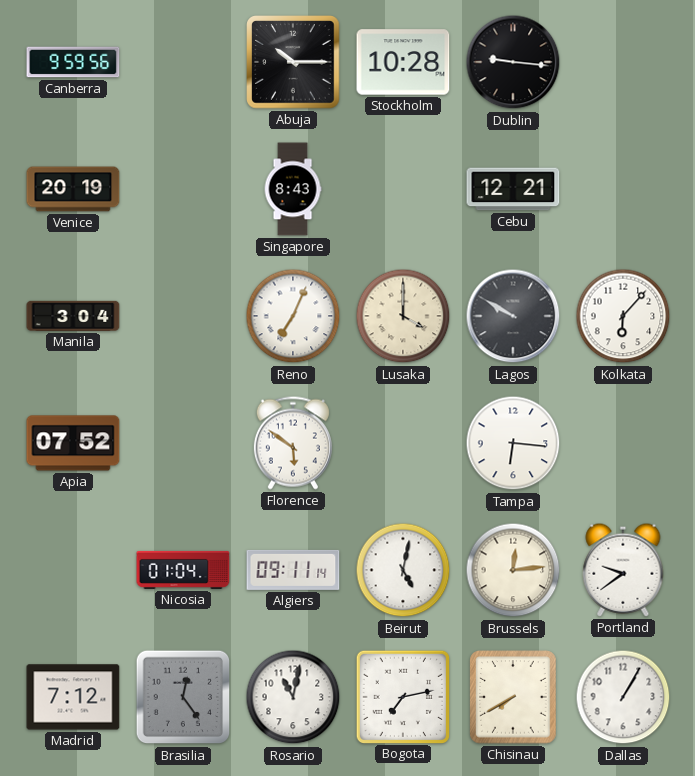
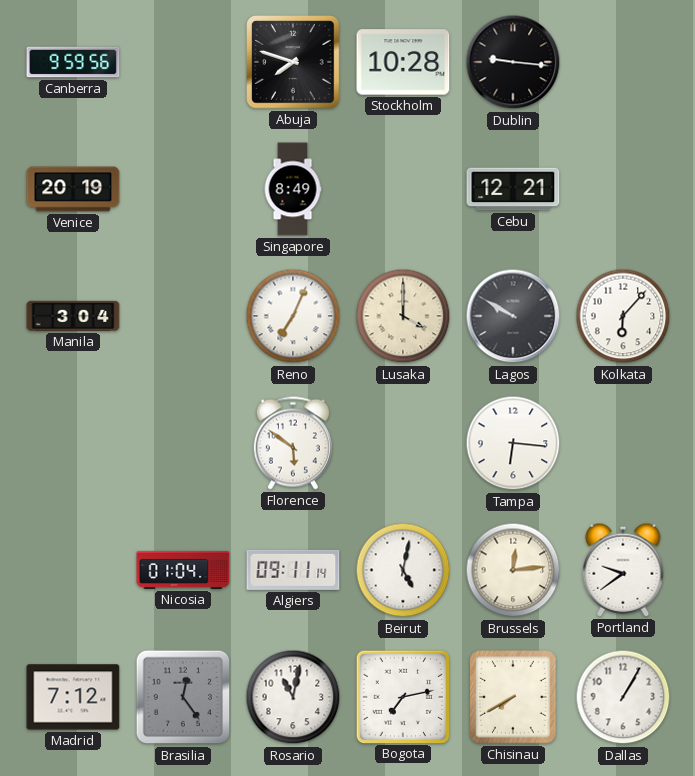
Abuja: 10:15 -> 7:48
Singapore: 8:43 -> 8:49
Apia: 07:52 -> none
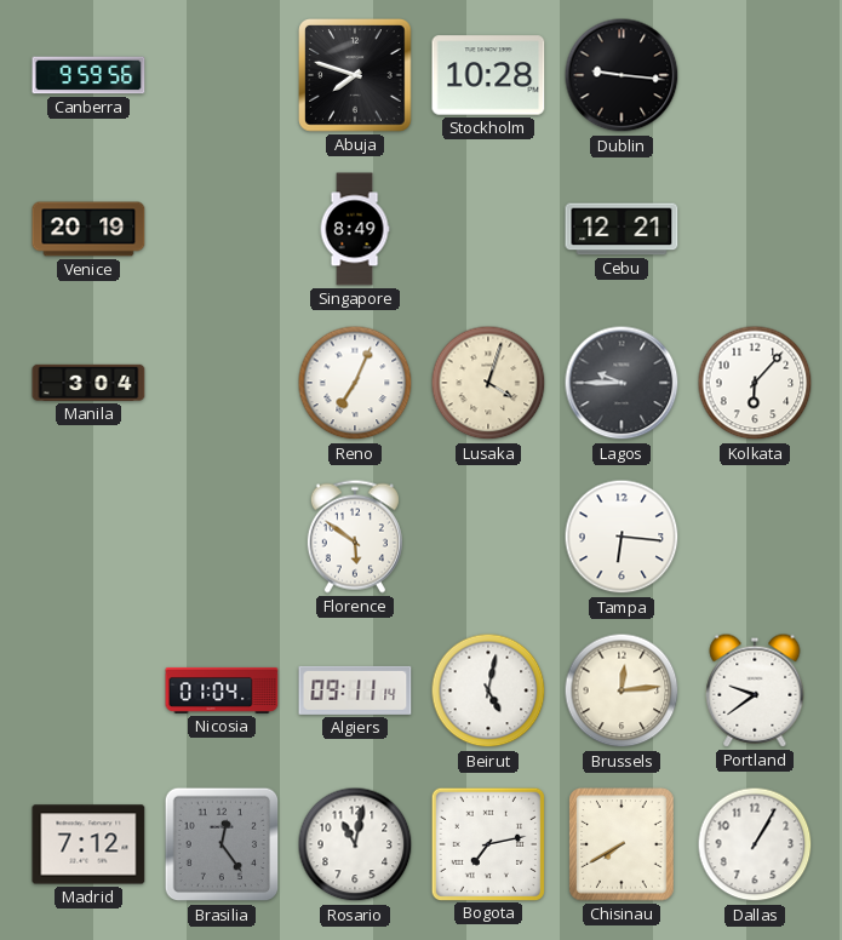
Lusaka: 4:00 -> 4:03
Lagos: 9:50 -> 9:45
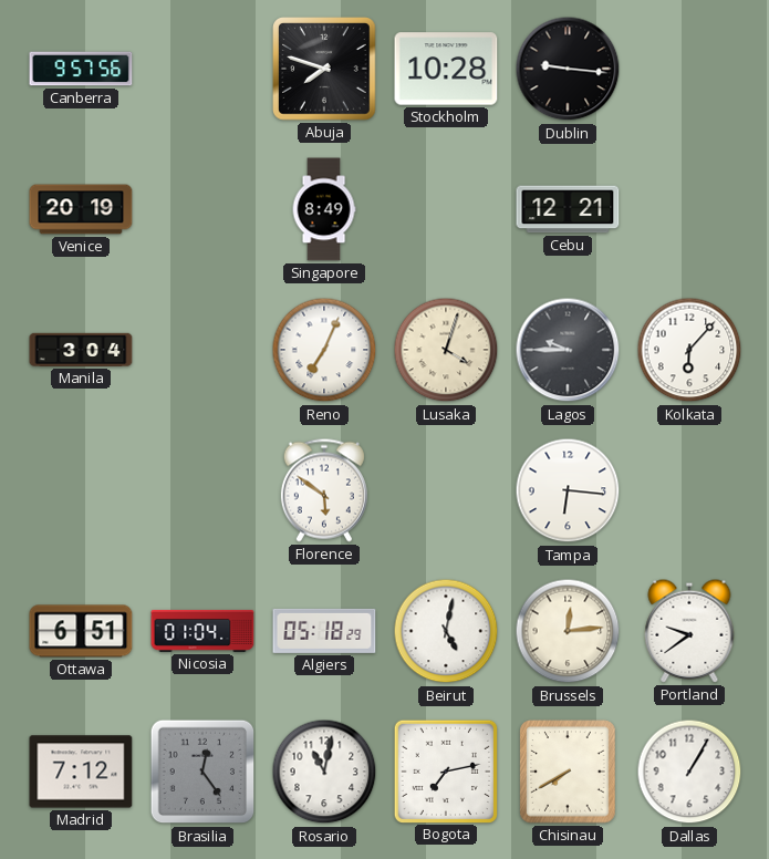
Canberra: 9:59 -> 9:57
Ottawa: none -> 6:51
Algiers: 09:11 -> 05:18
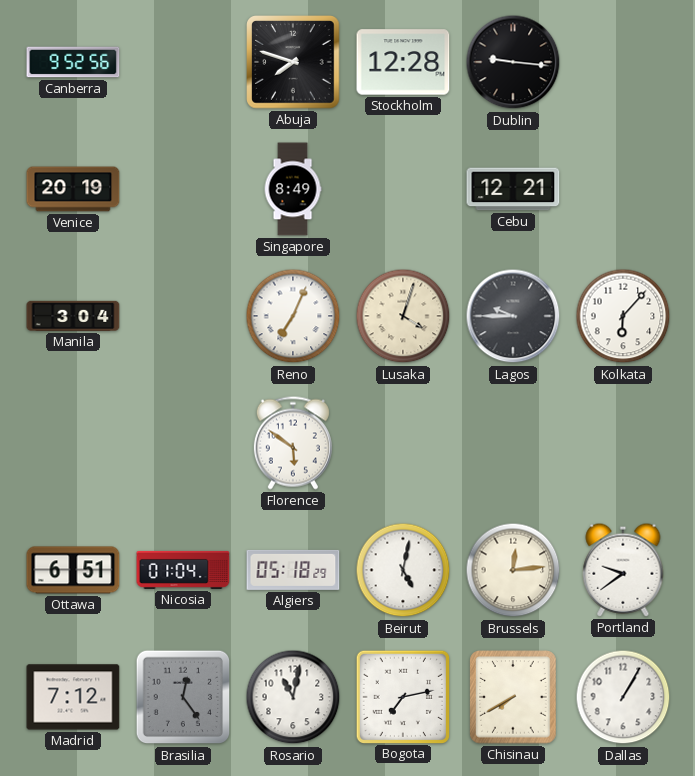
Canberra: 9:57 -> 9:52
Stockholm: 10:28 -> 12:28
Tampa: 6:16 -> none
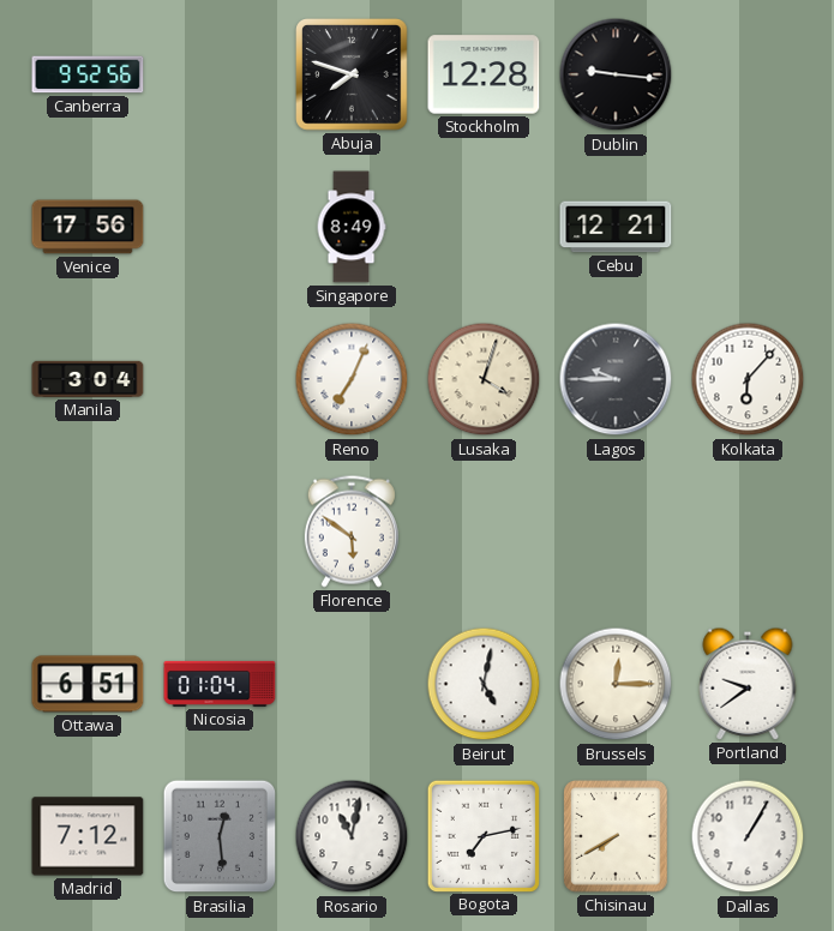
Venice: 20:19 -> 17:56
Algiers: 05:18 -> none
Brussels: 12:14 -> 12:15
Brasilia: 12:24 -> 12:29
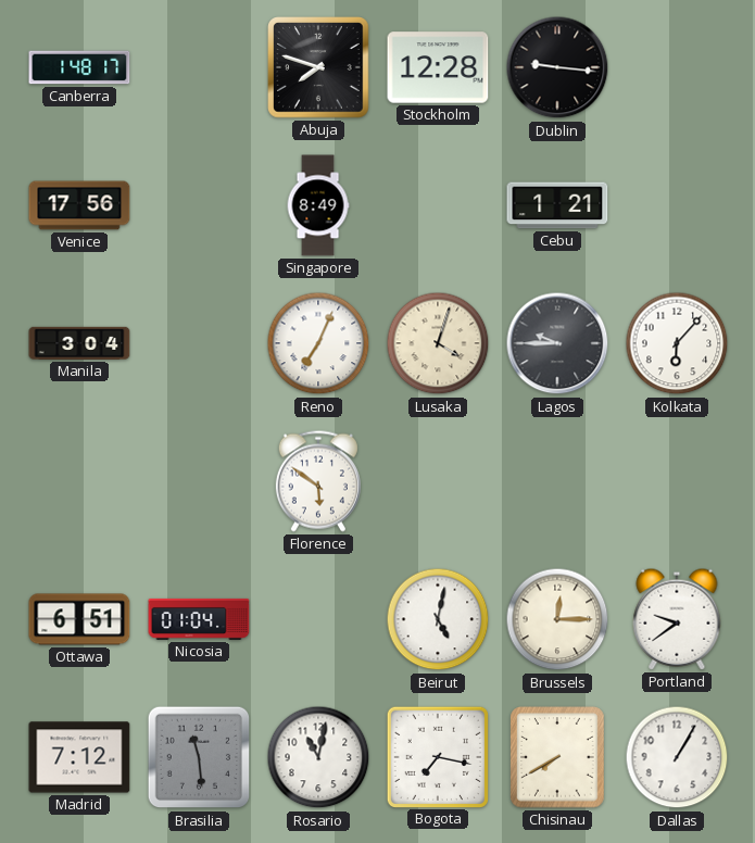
Canberra: 9:52 -> 1:48
Cebu: 12:21 -> 1:21
Brasilia: 12:29 -> 11:29
Bogota: 7:13 -> 7:17
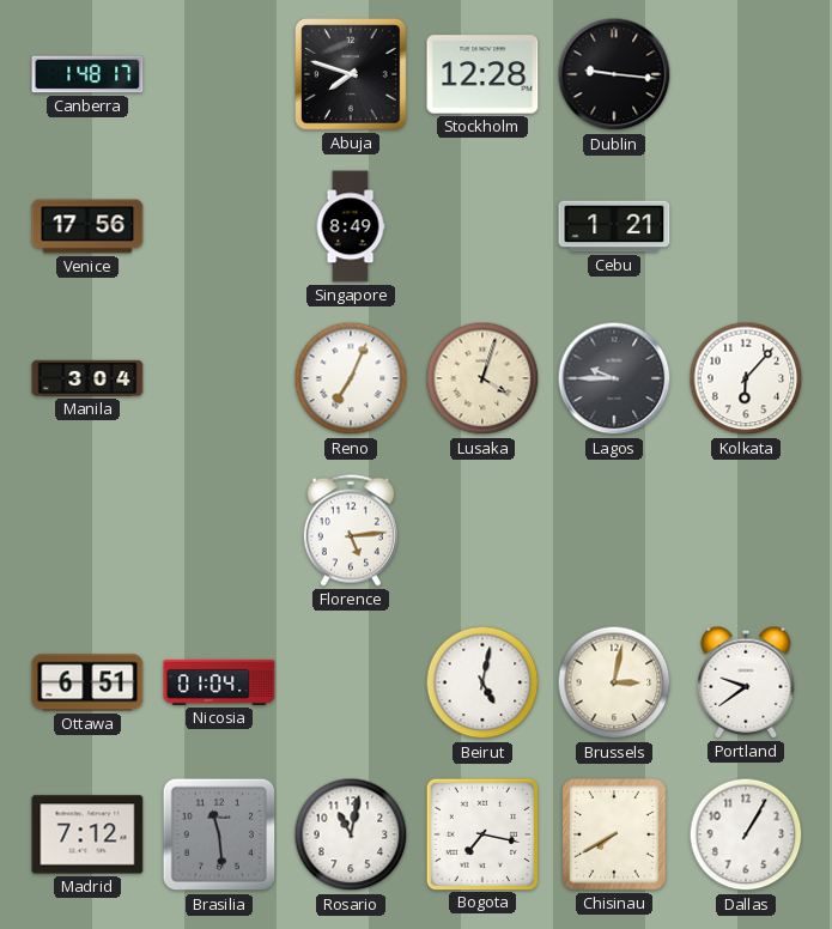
Florence: 5:51 -> 5:14
Brussels: 12:15 -> 3:02
